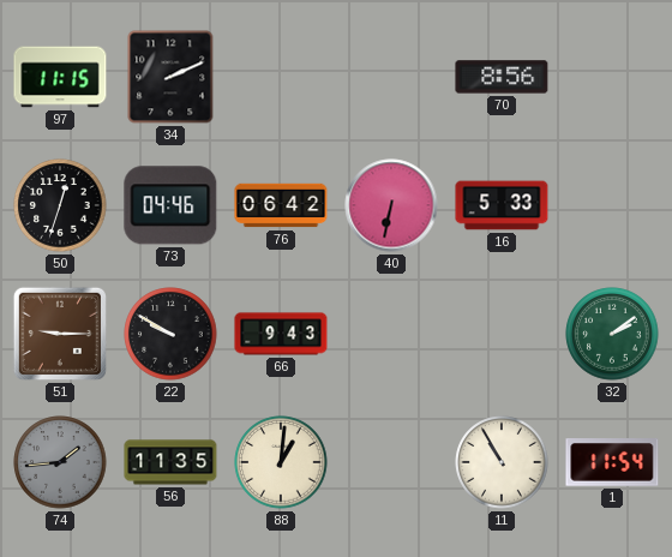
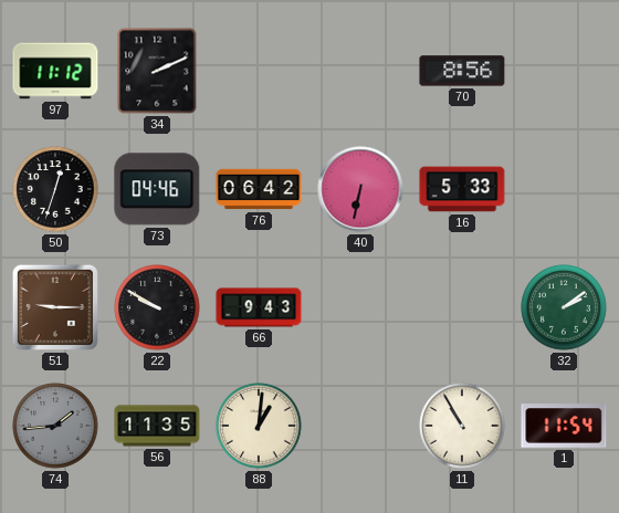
97: 11:15 -> 11:12
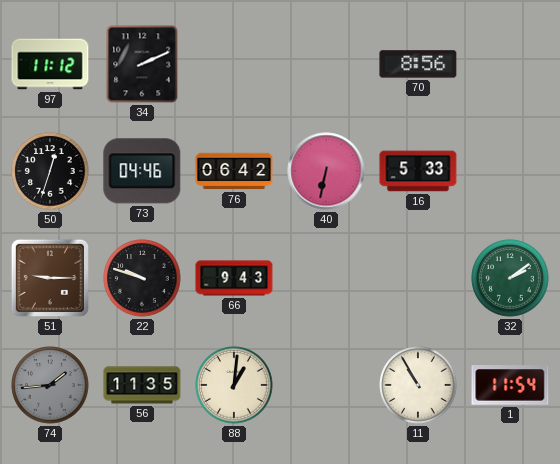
22: 9:50 -> 9:48
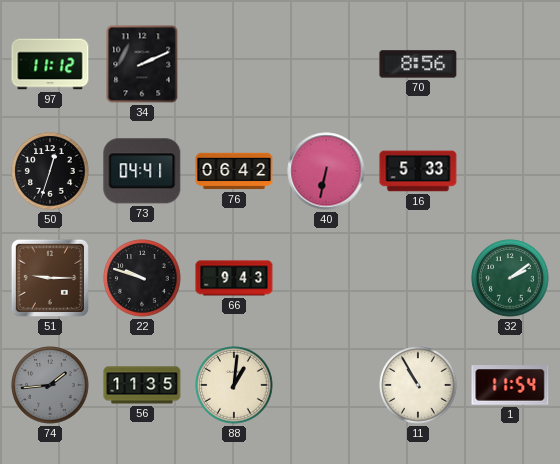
73: 04:46 -> 04:41
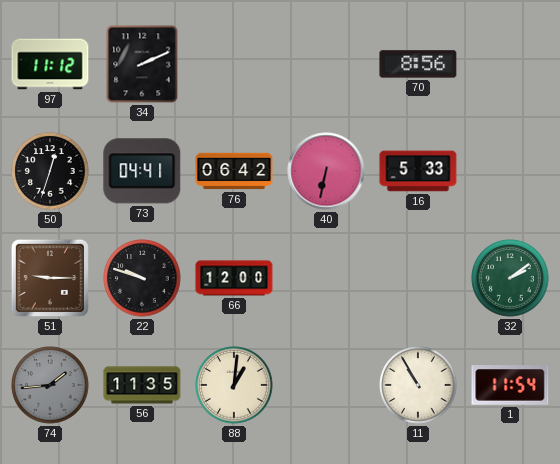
66: 9:43 -> 12:00
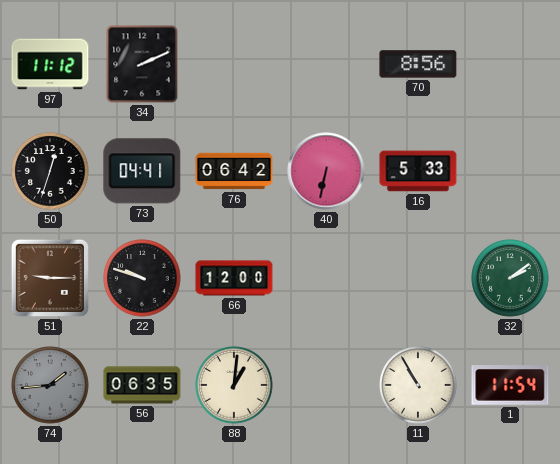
56: 11:35 -> 06:35
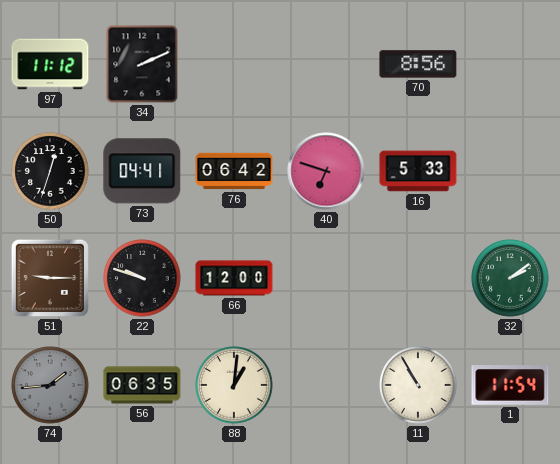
40: 6:32 -> 6:48
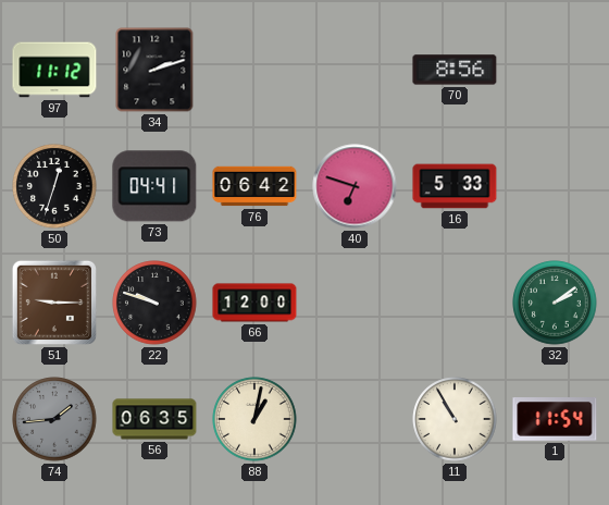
34: 2:11 -> 2:12
88: 1:01 -> 1:02
